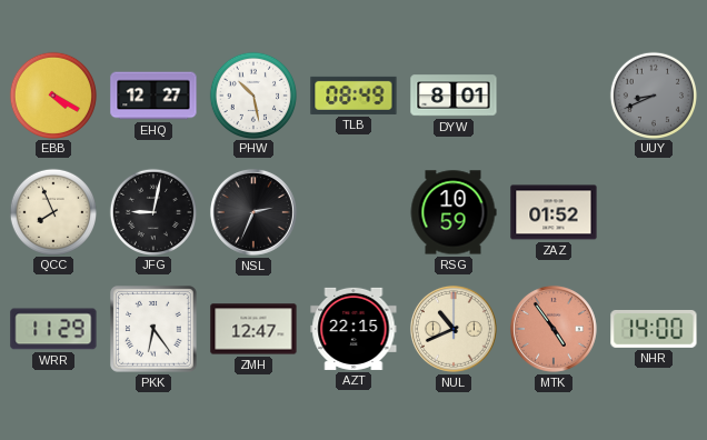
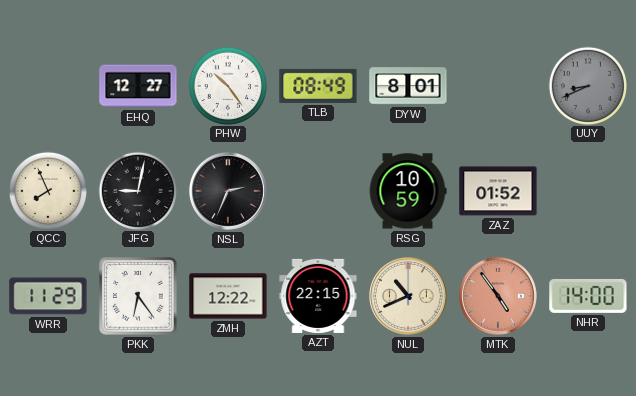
EBB: 4:20 -> none
PHW: 10:28 -> 10:24
ZMH: 12:47 -> 12:22
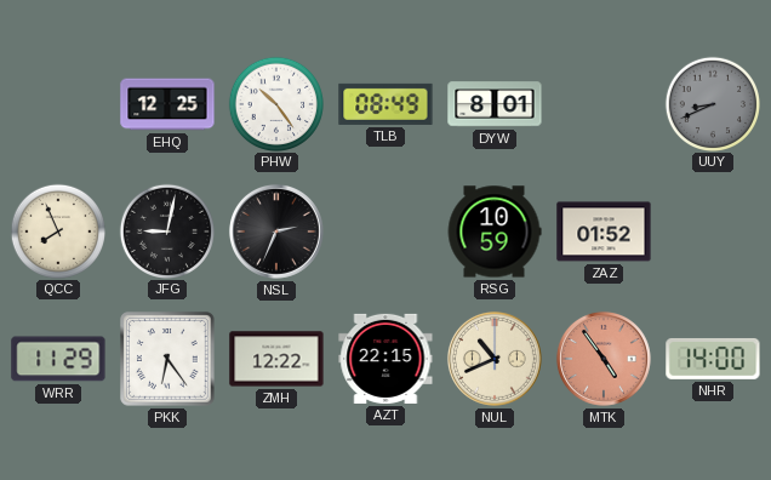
EHQ: 12:27 -> 12:25
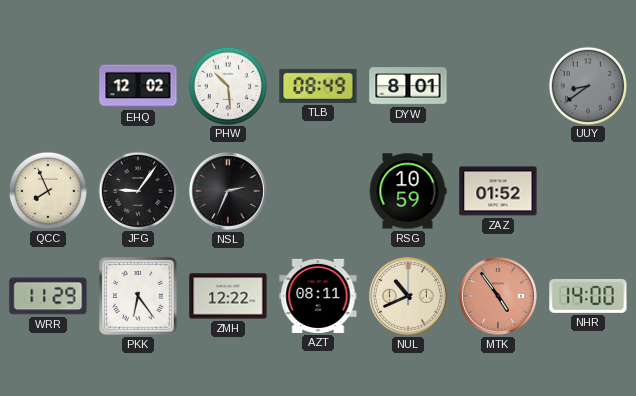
EHQ: 12:25 -> 12:02
PHW: 10:24 -> 10:29
UUY: 8:41 -> 8:39
JFG: 9:02 -> 9:06
AZT: 22:15 -> 08:11
